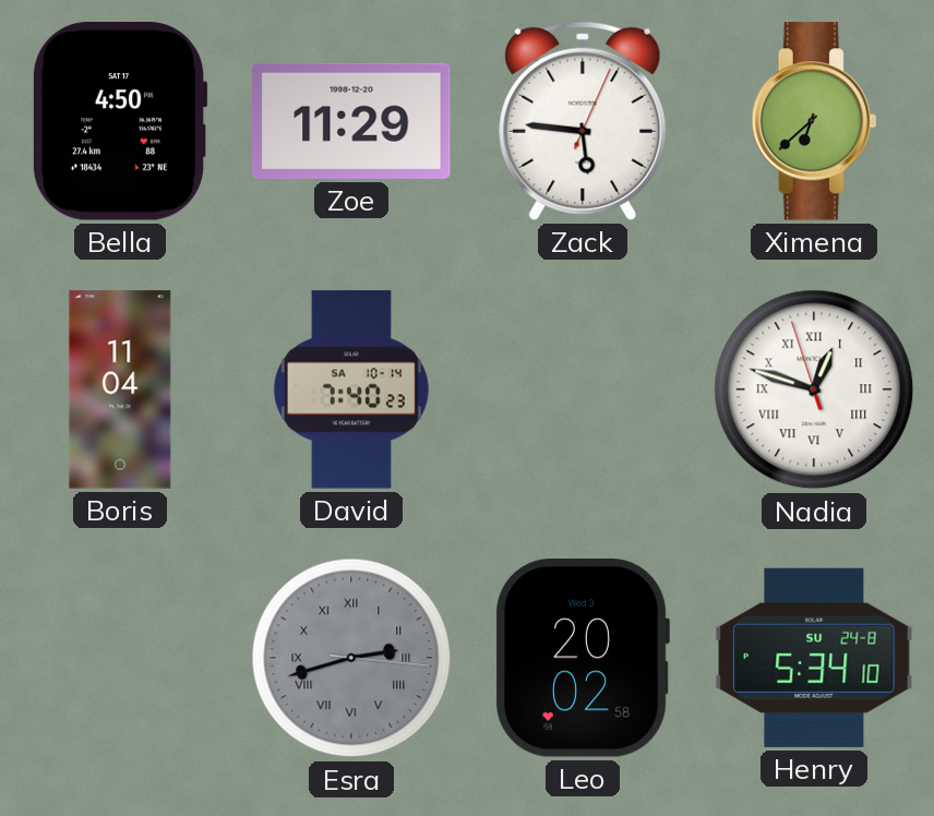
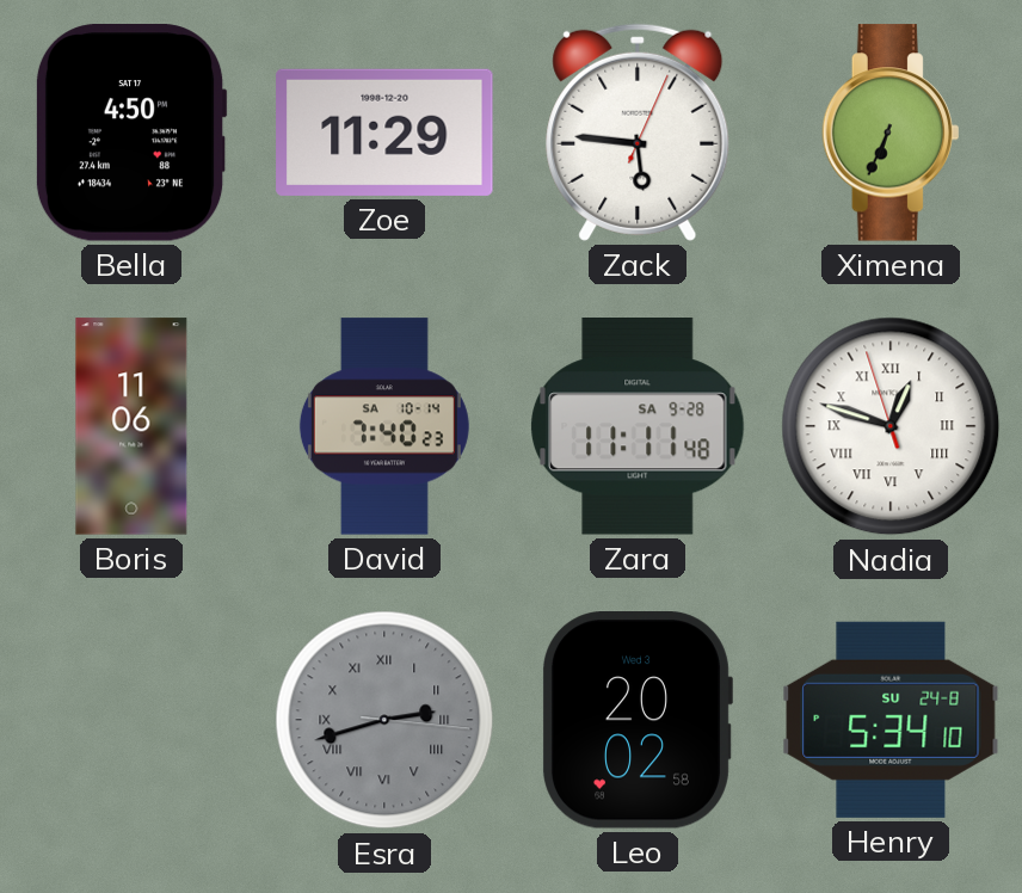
Ximena: 6:38 -> 6:34
Boris: 11:04 -> 11:06
Zara: none -> 11:11
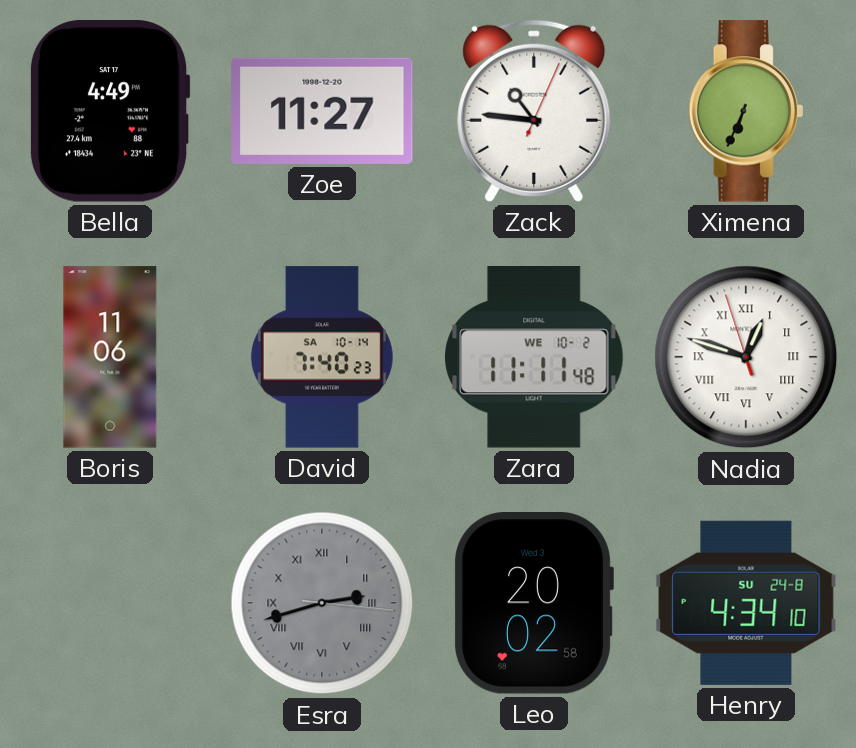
Bella: 4:50 -> 4:49
Zoe: 11:29 -> 11:27
Zack: 5:46 -> 10:46
Zara date: SA 9-28 -> WE 10-2
Henry: 5:34 -> 4:34
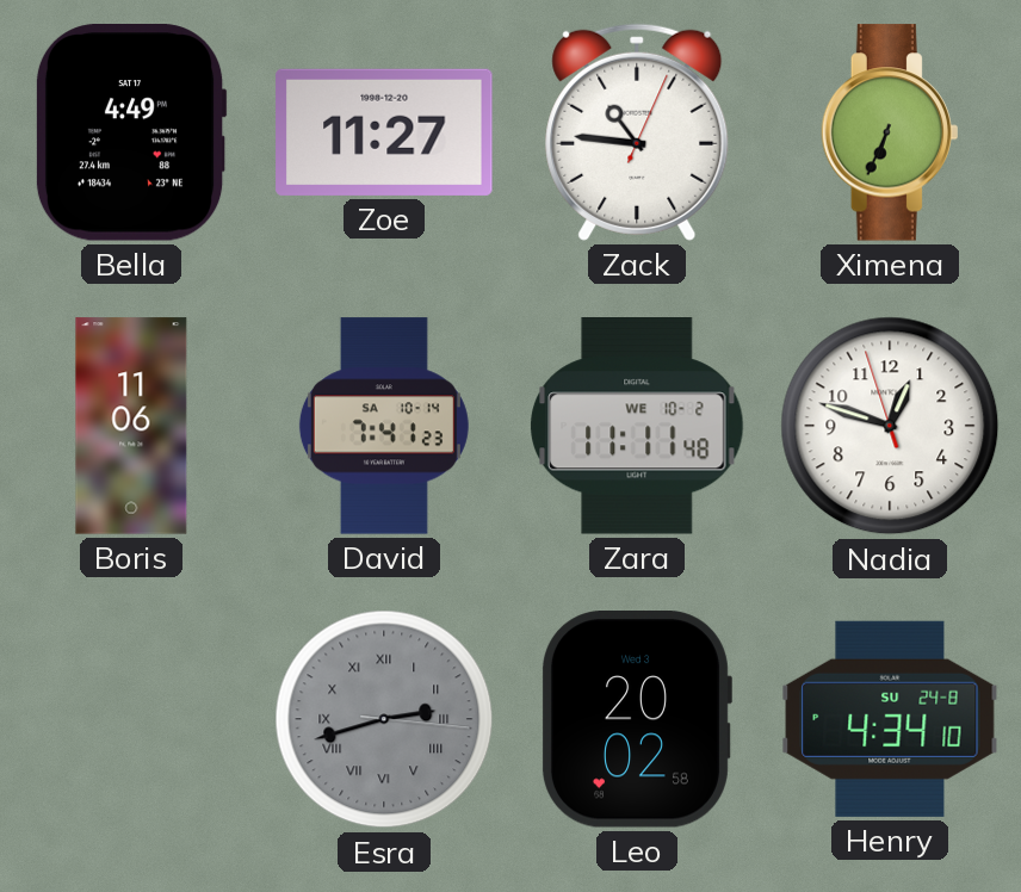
David: 7:40 -> 7:41
Nadia numerals: Roman -> Arabic
